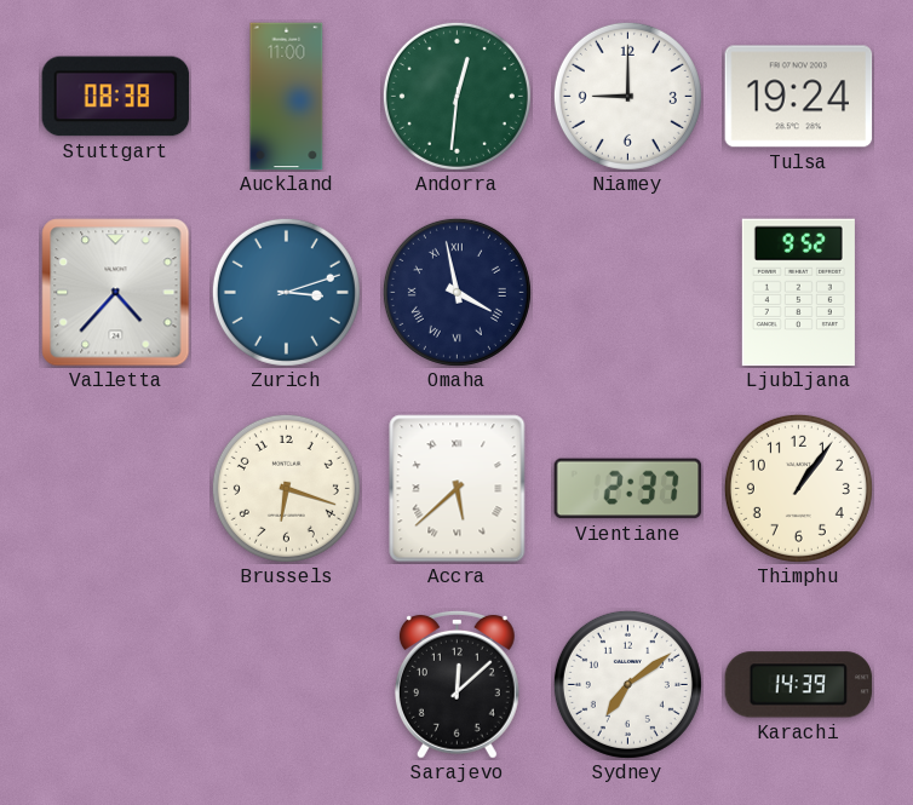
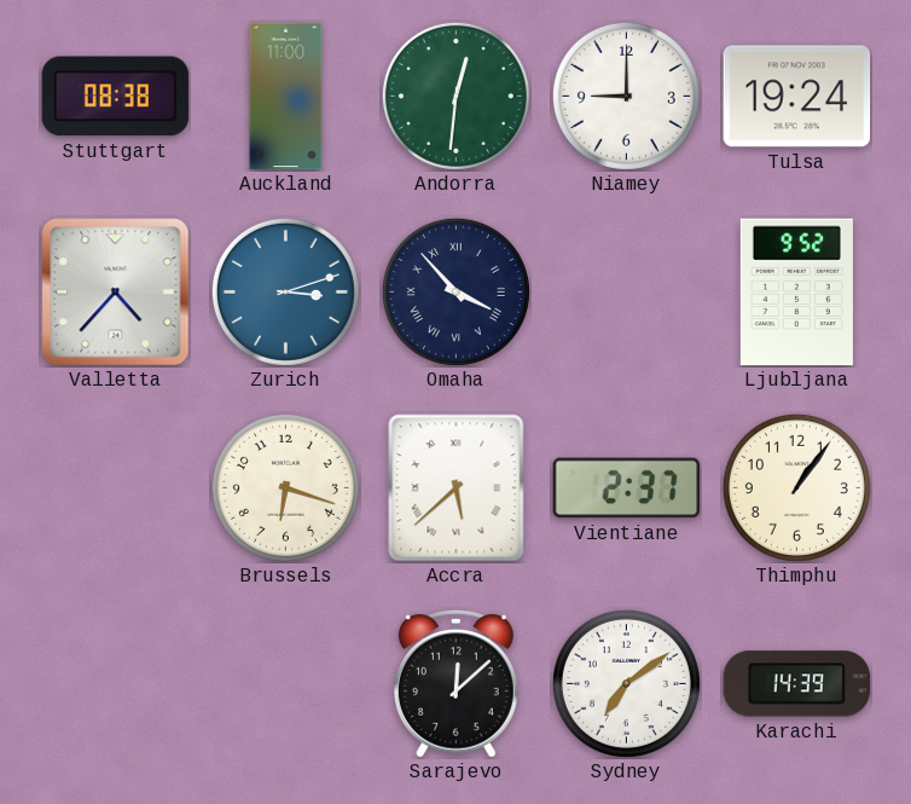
Omaha: 3:58 -> 3:53
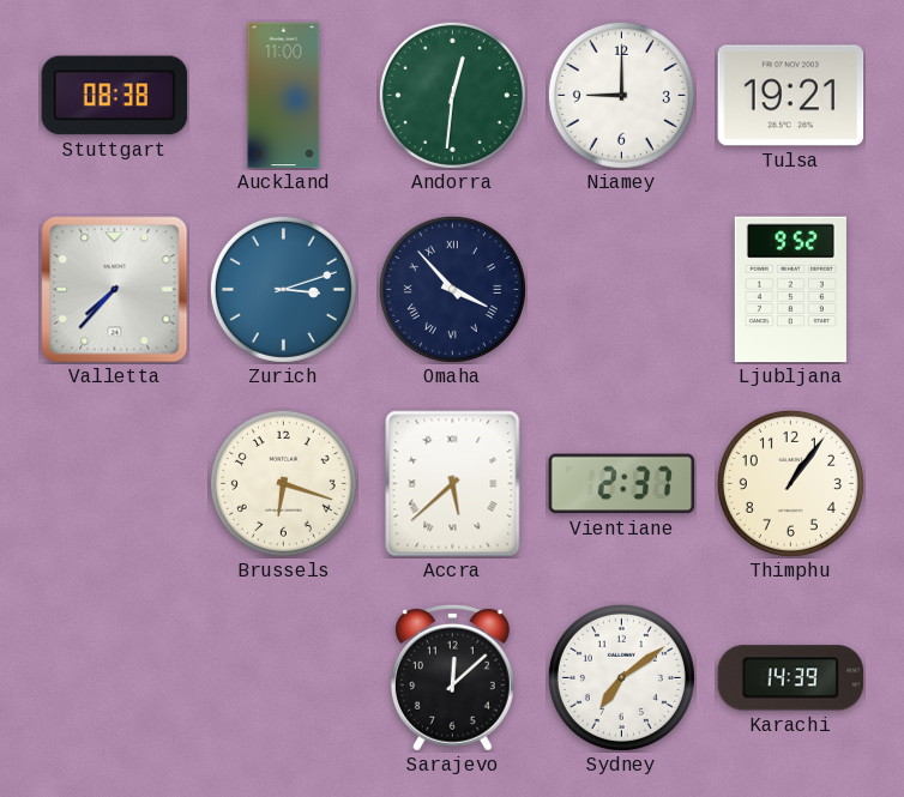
Tulsa: 19:24 -> 19:21
Valletta: 4:37 -> 7:37
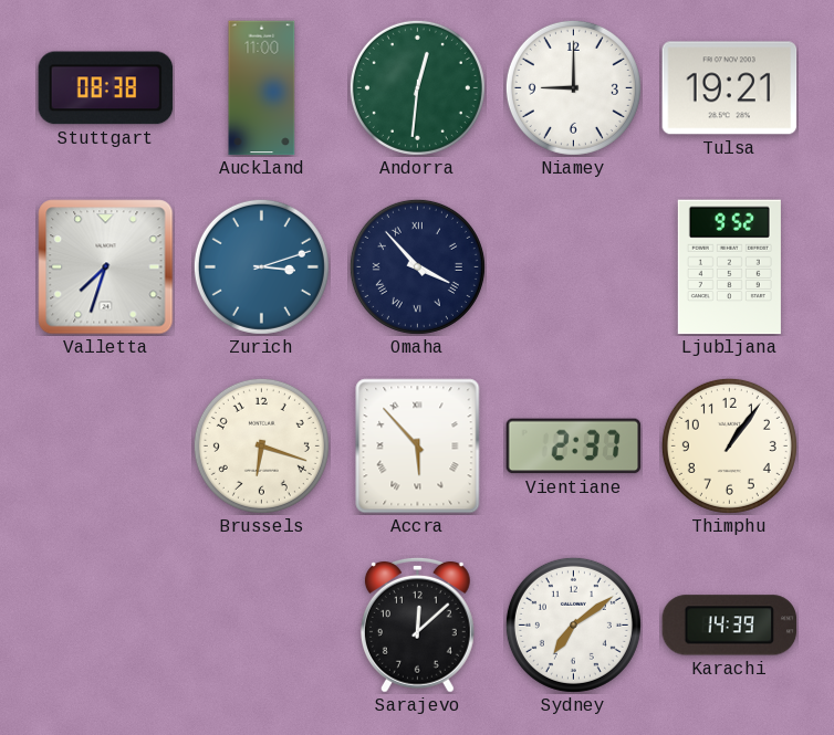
Valletta: 7:37 -> 7:33
Accra: 5:38 -> 5:53
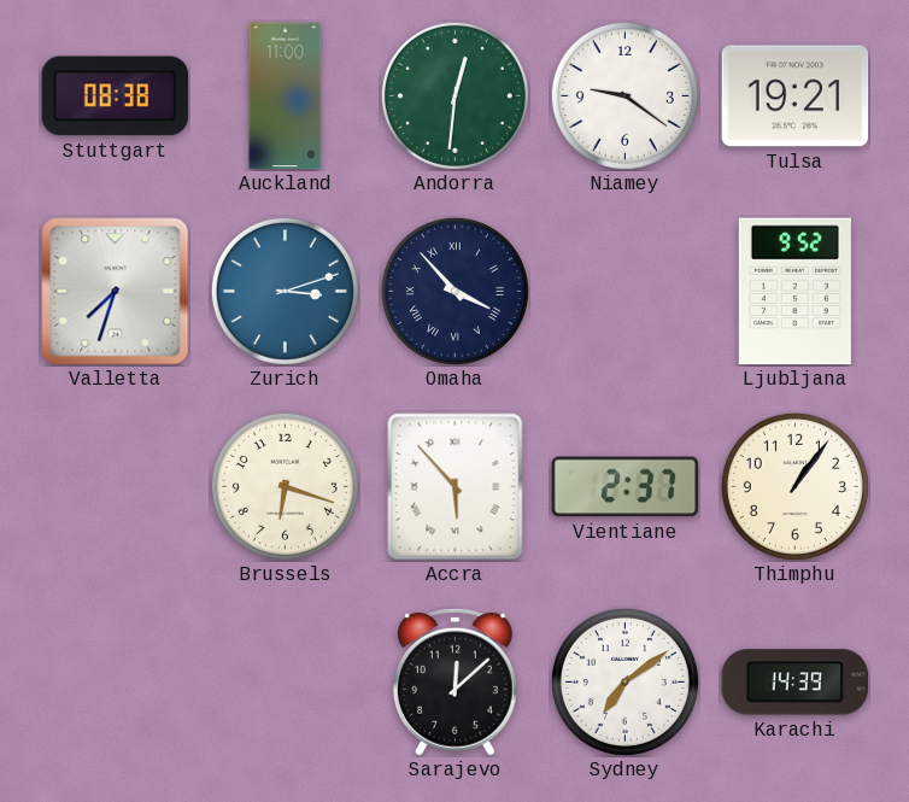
Niamey: 9:00 -> 9:21
